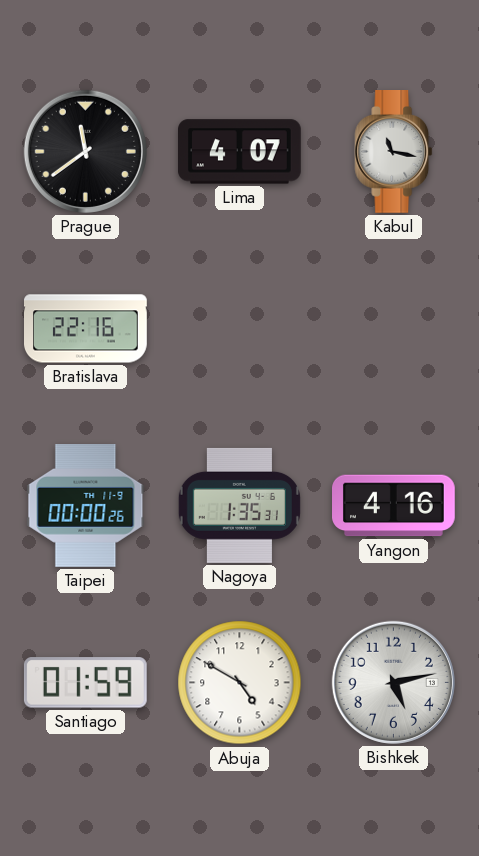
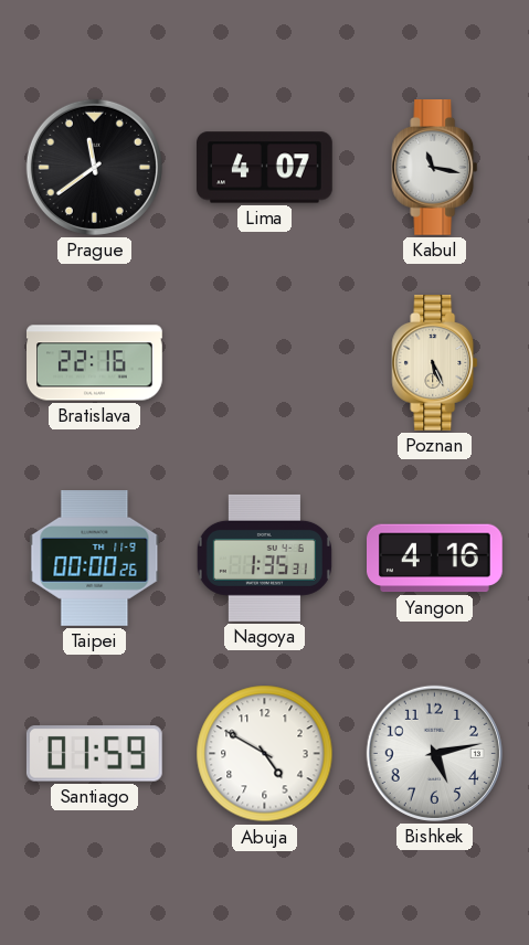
Poznan: none -> 5:26
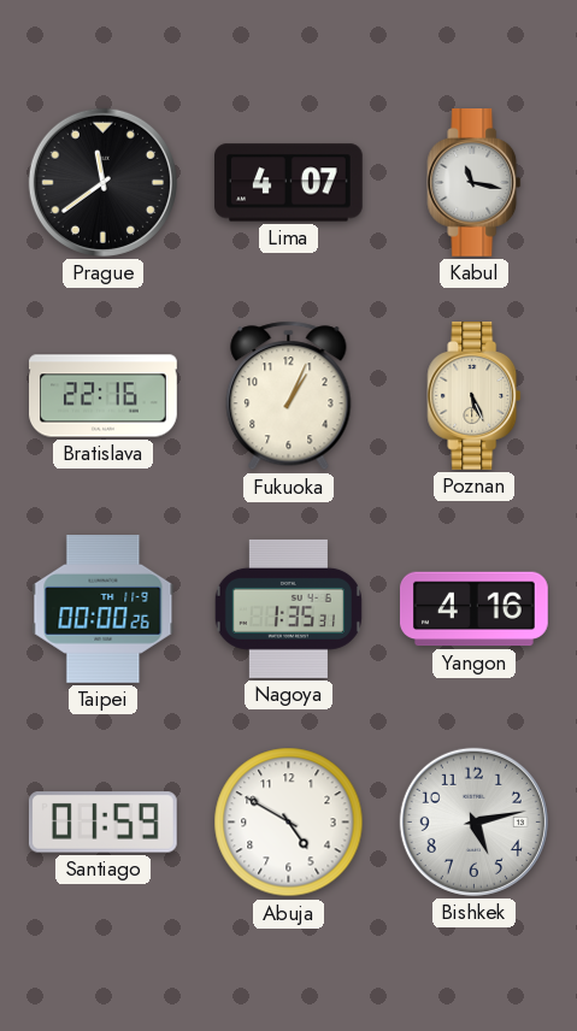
Fukuoka: none -> 1:04
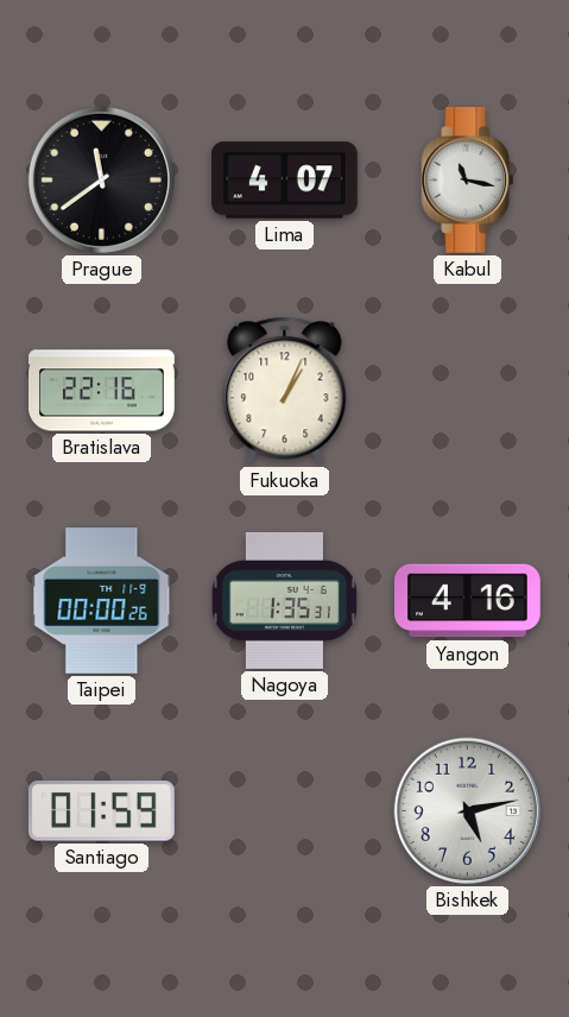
Poznan: 5:26 -> none
Abuja: 4:50 -> none
